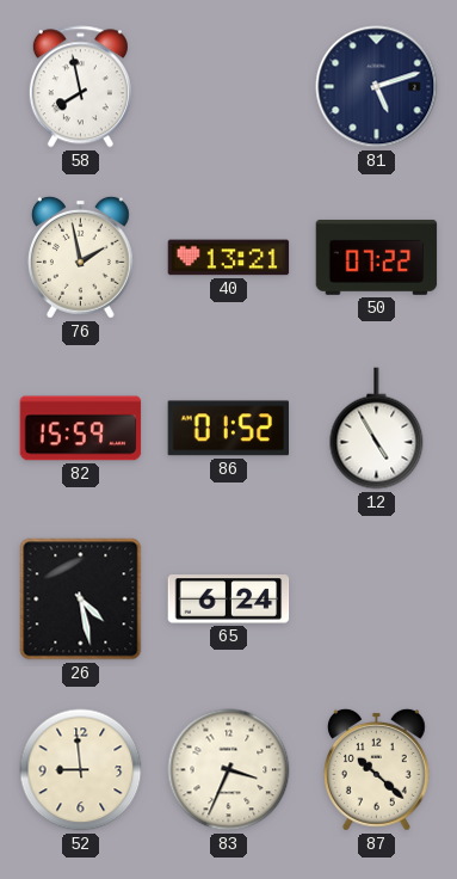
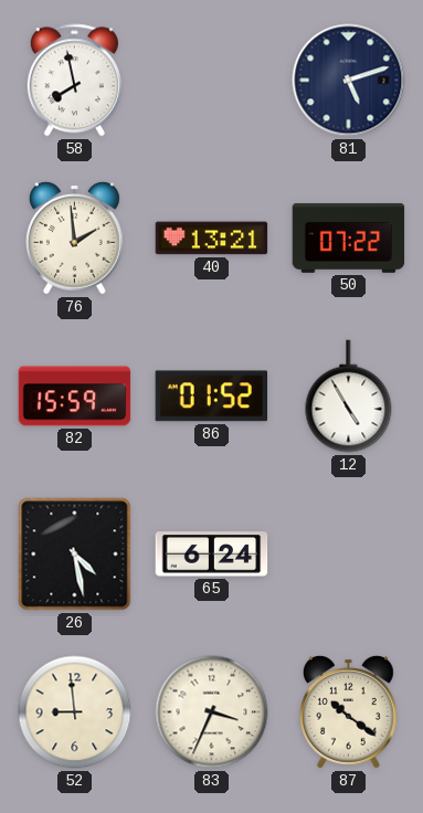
76: 1:58 -> 1:59
87: 10:22 -> 10:21
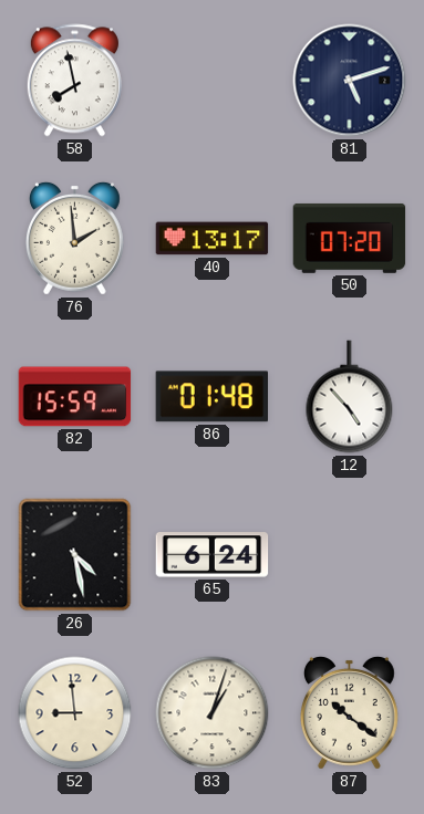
40: 13:21 -> 13:17
50: 07:22 -> 07:20
86: 01:52 -> 01:48
12: 4:55 -> 4:53
83: 3:34 -> 1:03
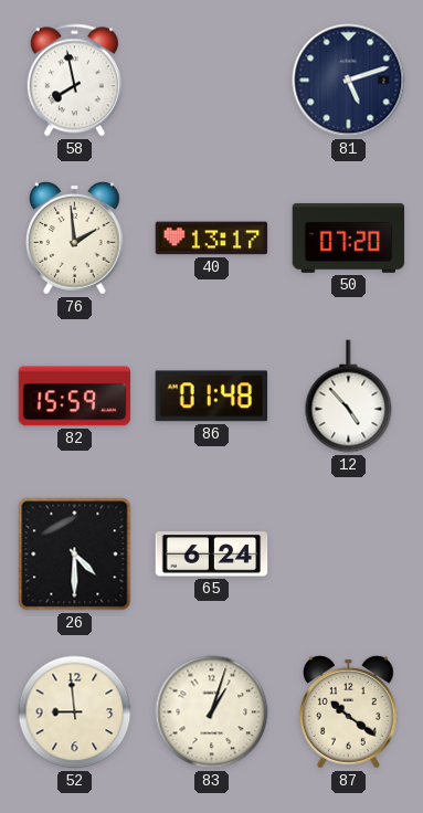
26: 4:28 -> 4:30
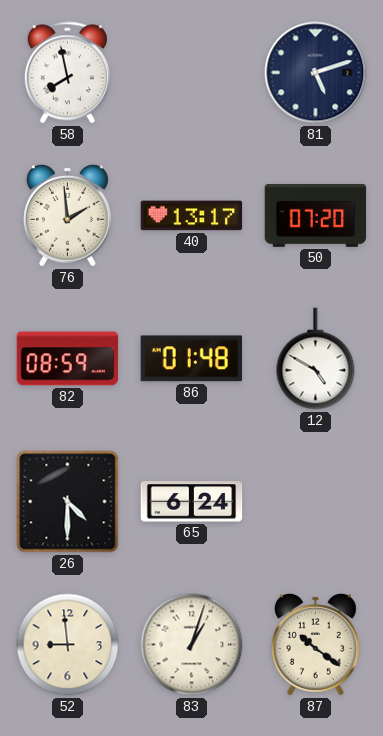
82: 15:59 -> 08:59
12: 4:53 -> 4:50
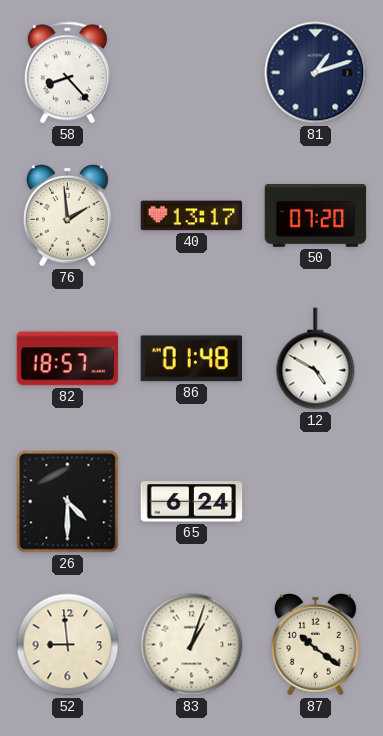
58: 7:58 -> 8:23
81: 5:12 -> 1:12
82: 08:59 -> 18:57
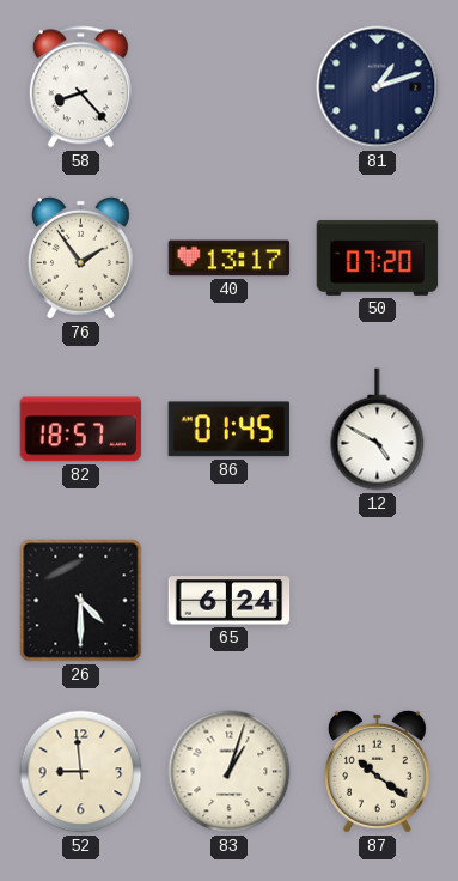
76: 1:59 -> 1:54
86: 01:48 -> 01:45
